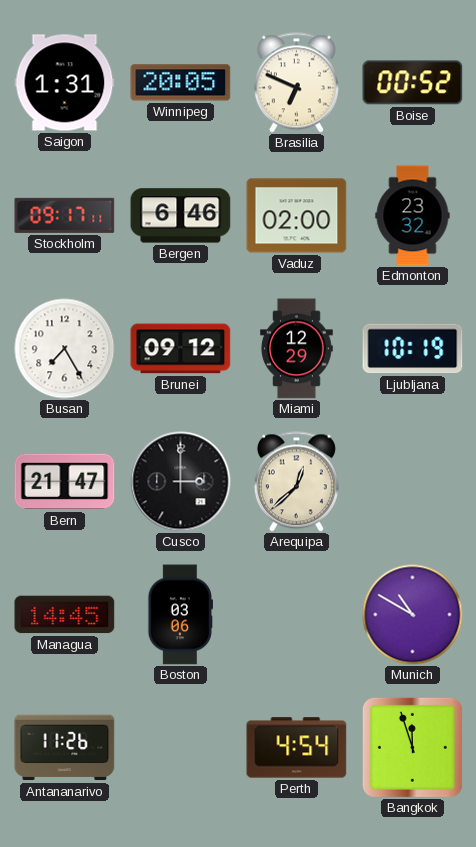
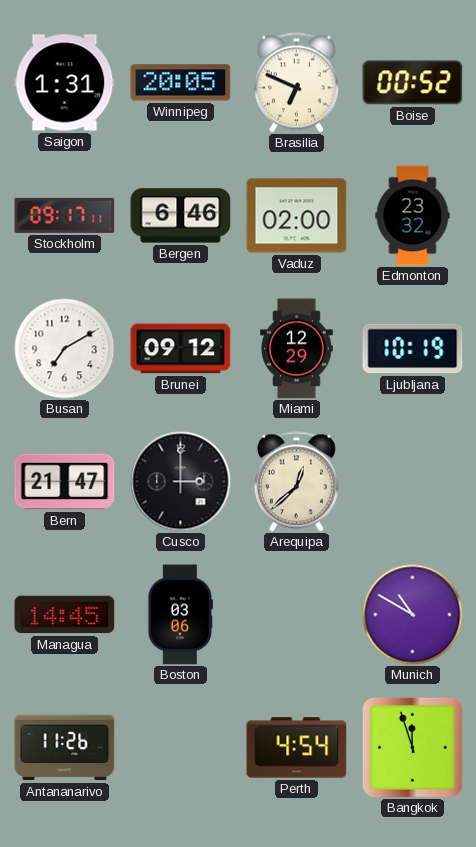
Busan: 7:25 -> 7:10
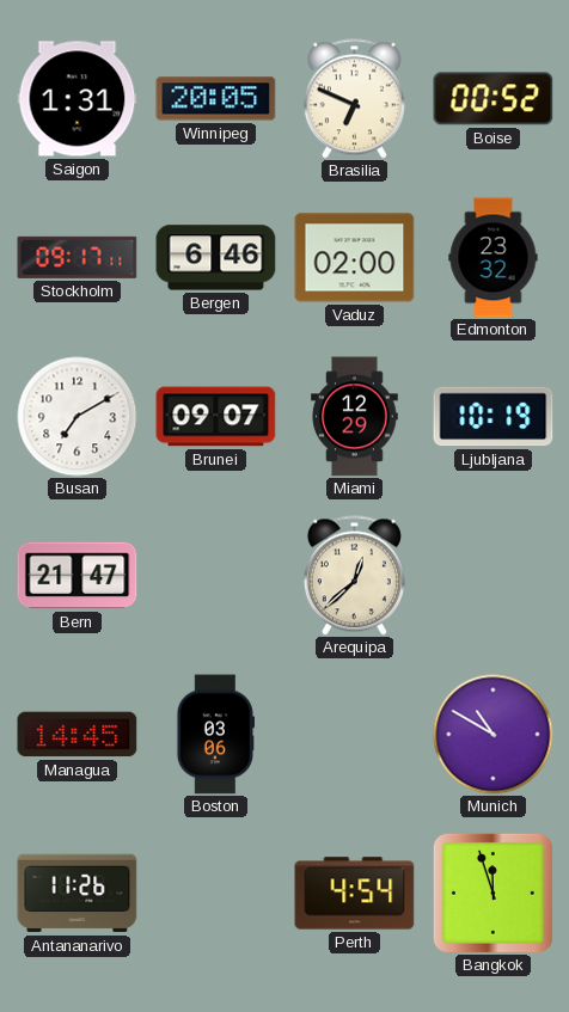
Brunei: 09:12 -> 09:07
Cusco: 3:00 -> none
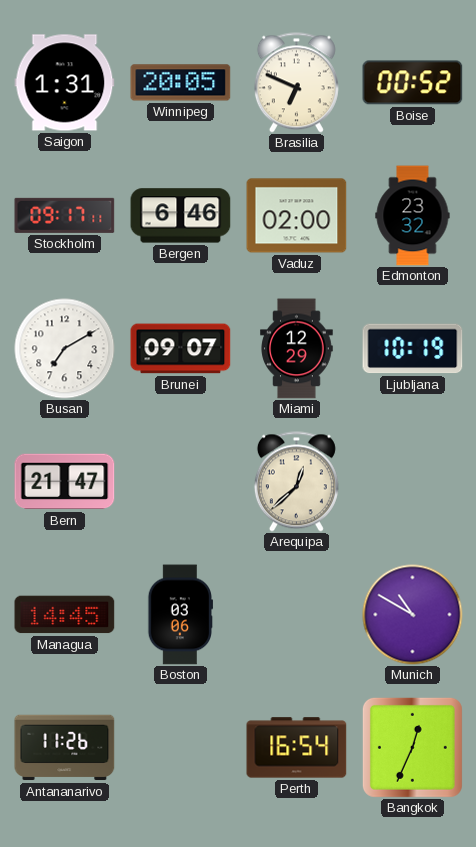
Perth: 4:54 -> 16:54
Bangkok: 11:57 -> 12:34
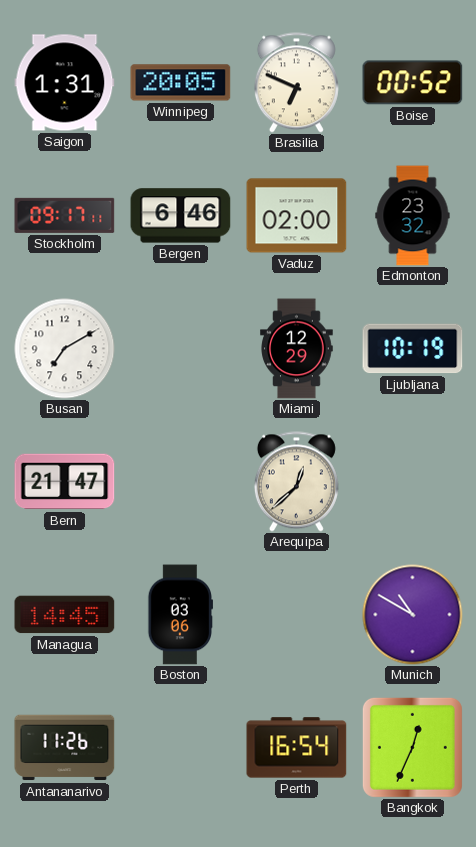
Brunei: 09:07 -> none
